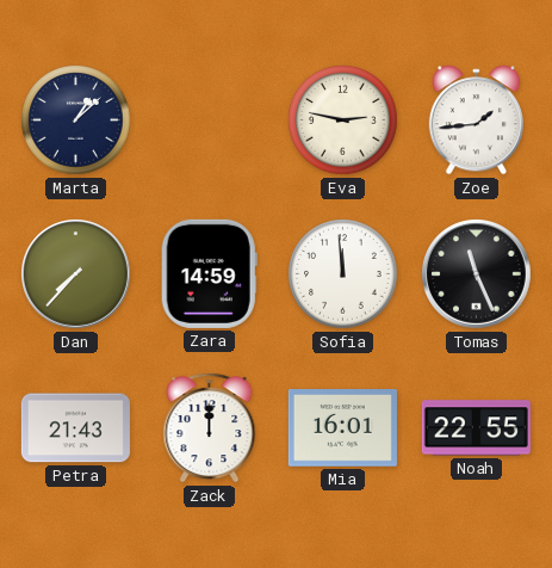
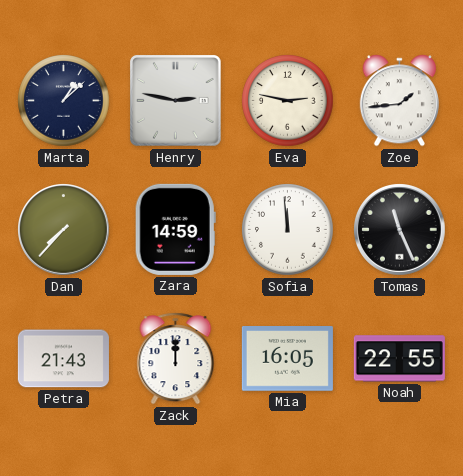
Henry: none -> 2:47
Mia: 16:01 -> 16:05
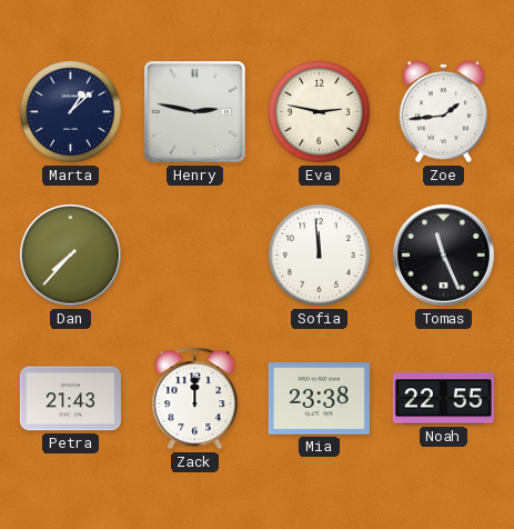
Zara: 14:59 -> none
Mia: 16:05 -> 23:38
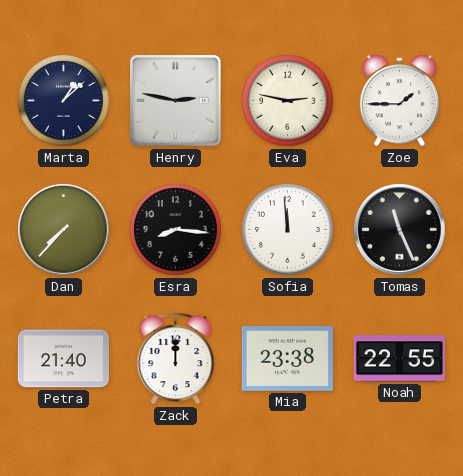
Zoe: 1:44 -> 1:45
Esra: none -> 8:16
Petra: 21:43 -> 21:40
